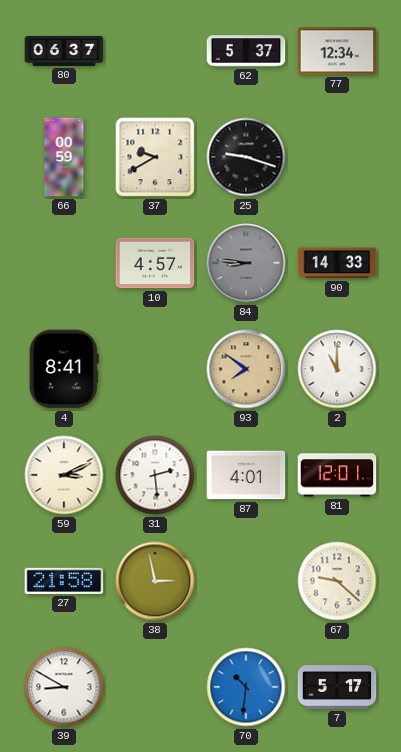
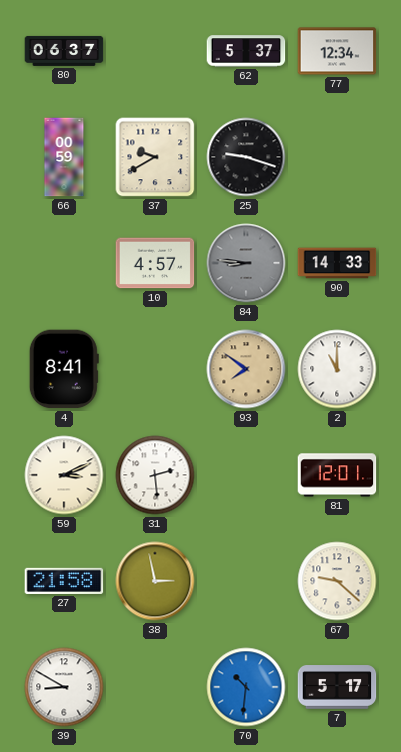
87: 4:01 -> none
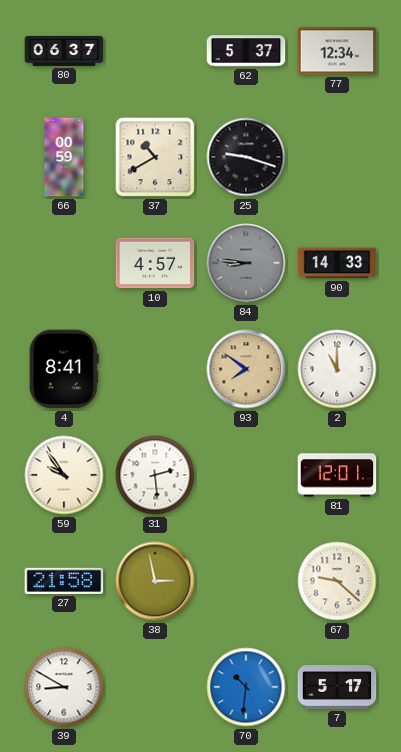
37: 9:40 -> 10:40
59: 3:11 -> 9:54
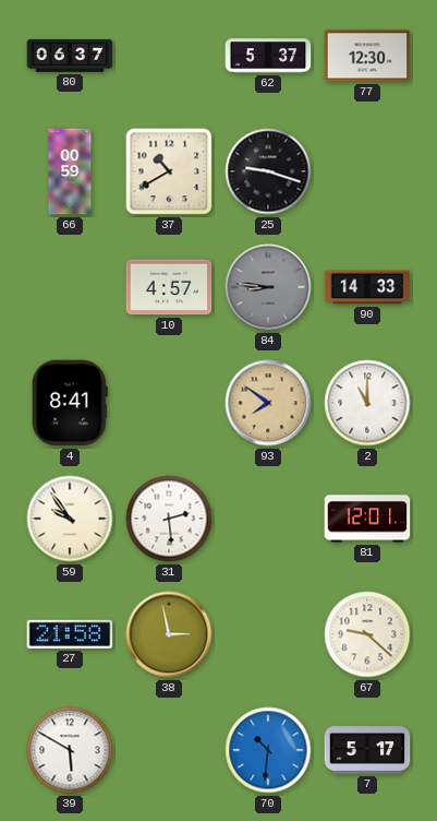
77: 12:34 -> 12:30
39: 8:50 -> 5:50
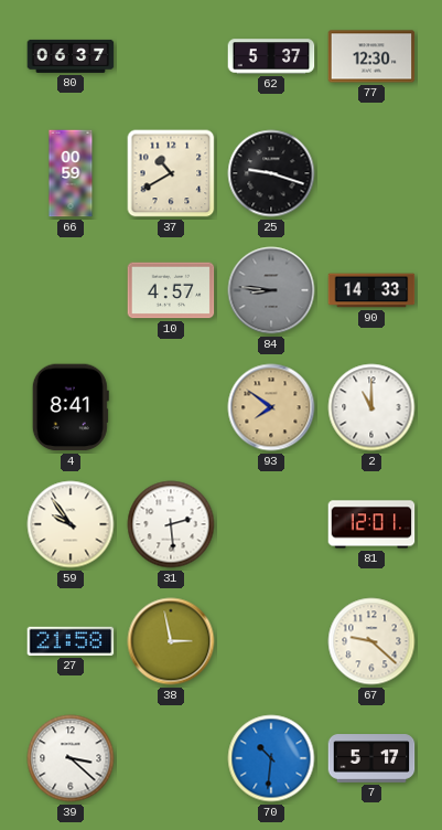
39: 5:50 -> 3:22
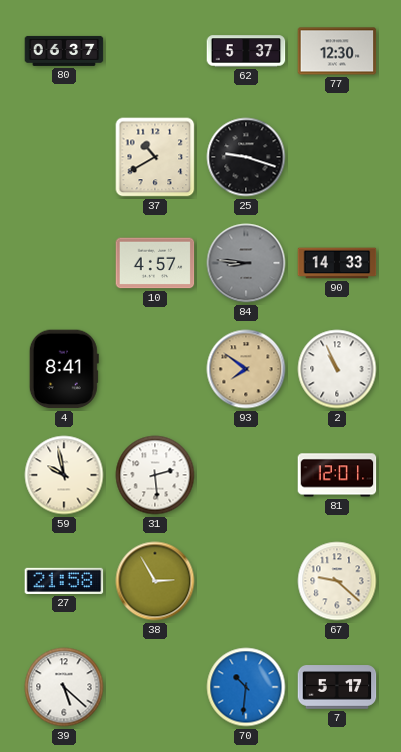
66: 00:59 -> none
2: 11:00 -> 10:56
59: 9:54 -> 9:58
38: 2:58 -> 2:55
39: 3:22 -> 5:22
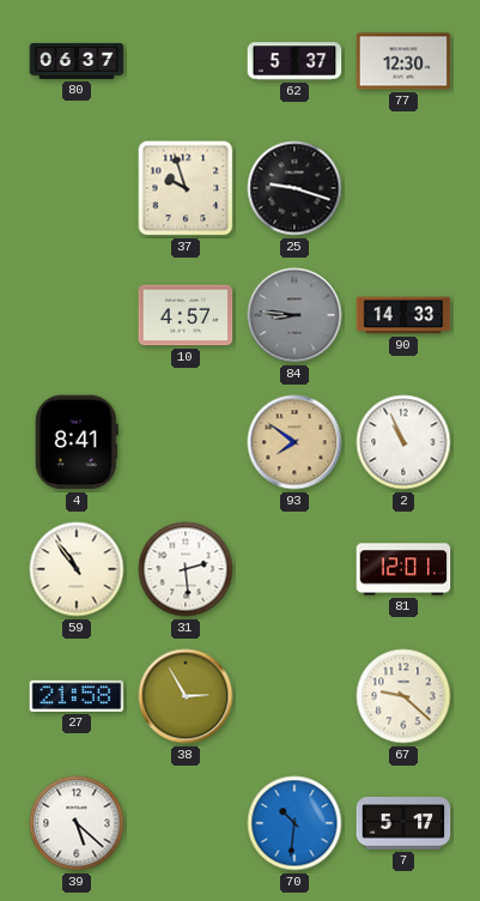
37: 10:40 -> 9:57
59: 9:58 -> 10:54
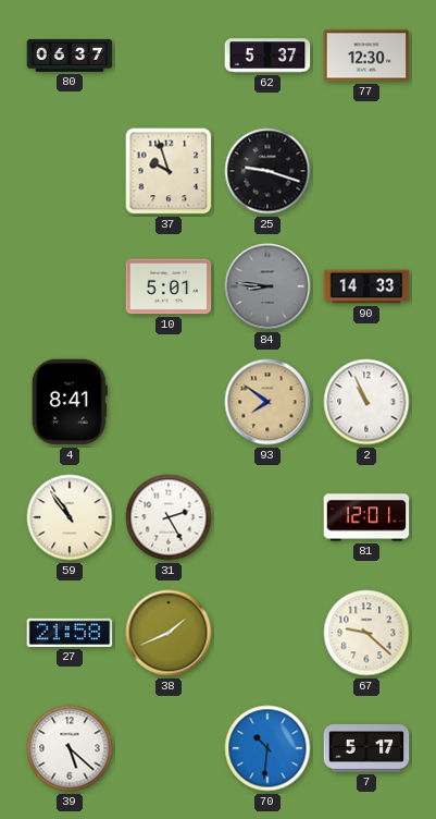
10: 4:57 -> 5:01
31: 2:29 -> 2:25
38: 2:55 -> 1:41
